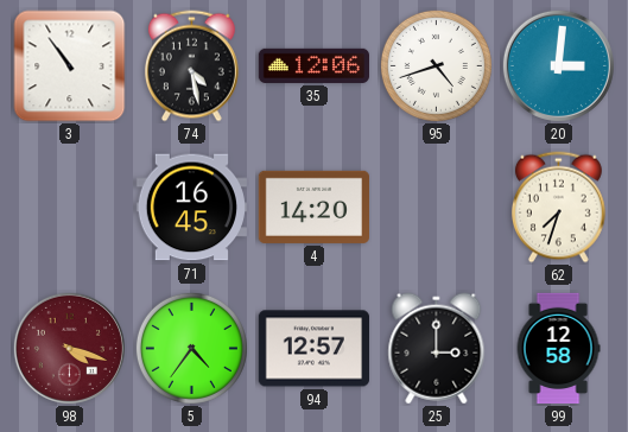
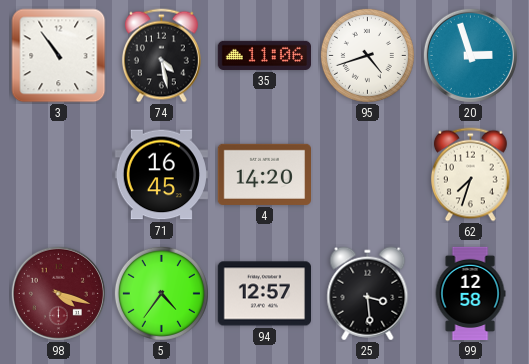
35: 12:06 -> 11:06
20: 3:01 -> 2:57
25: 3:00 -> 3:29
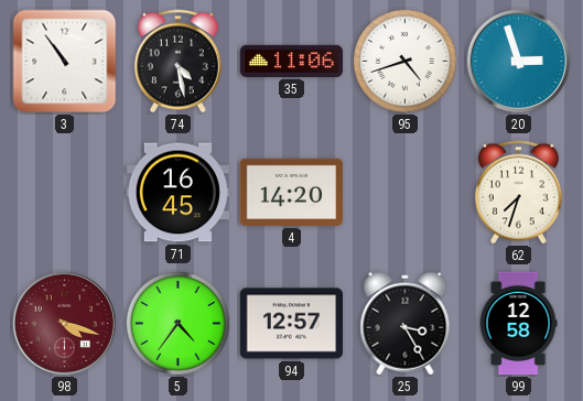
25: 3:29 -> 3:25
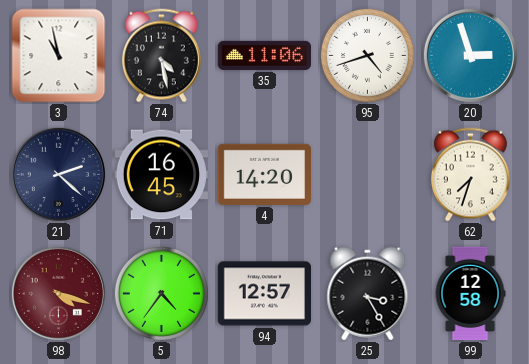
3: 10:54 -> 10:58
21: none -> 2:22
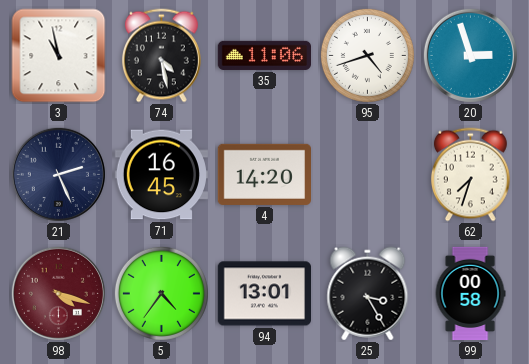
21: 2:22 -> 2:26
94: 12:57 -> 13:01
99: 12:58 -> 00:58
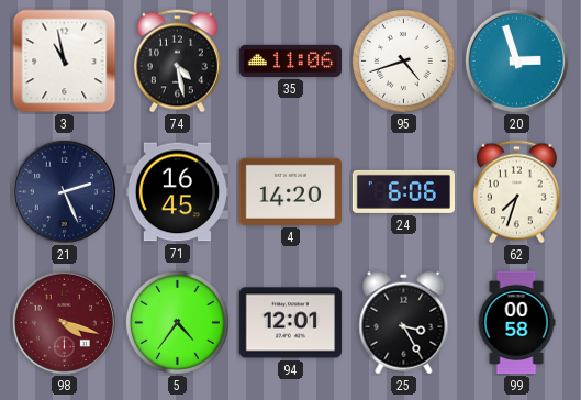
24: none -> 6:06
94: 13:01 -> 12:01
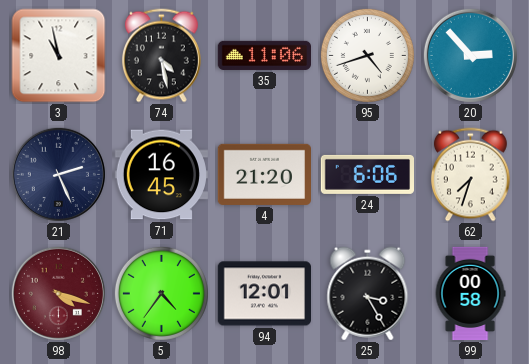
20: 2:57 -> 2:53
4: 14:20 -> 21:20
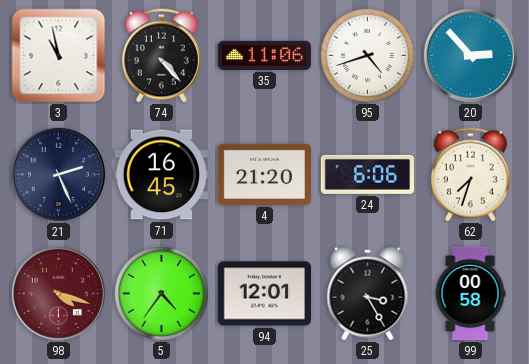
74: 4:28 -> 4:23
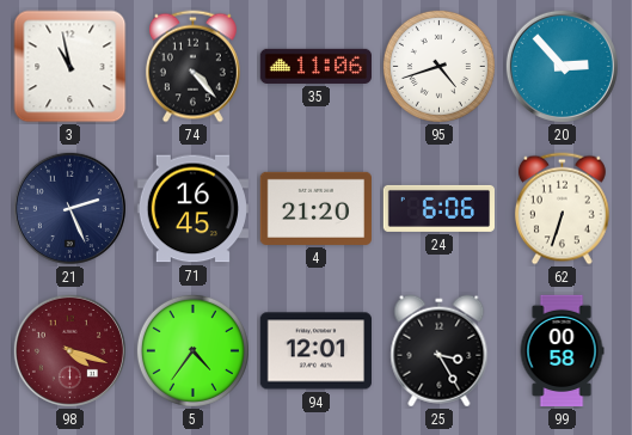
62: 7:33 -> 6:33
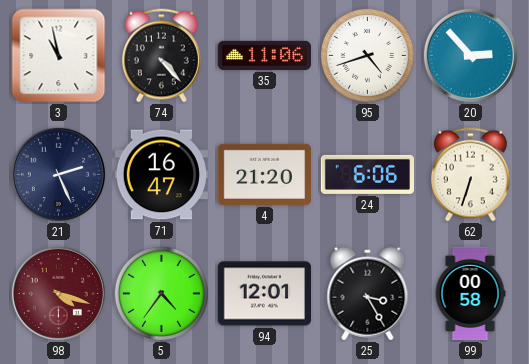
71: 16:45 -> 16:47
